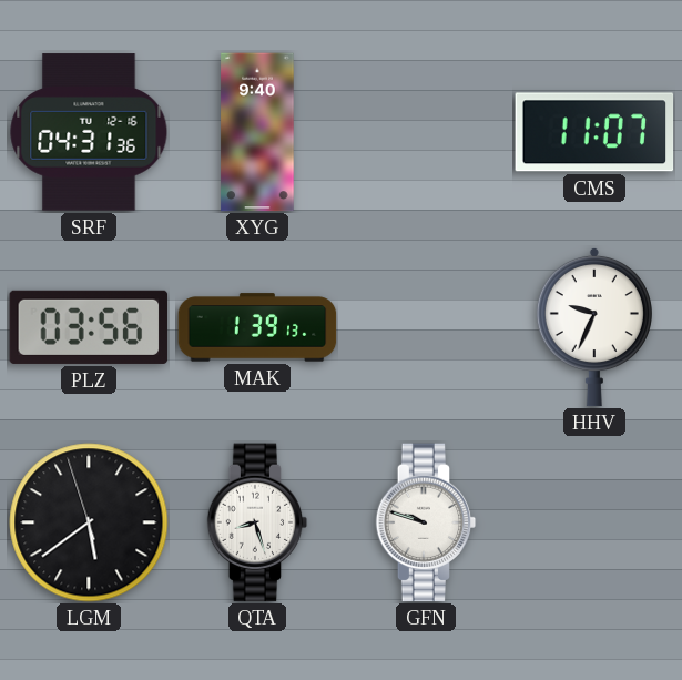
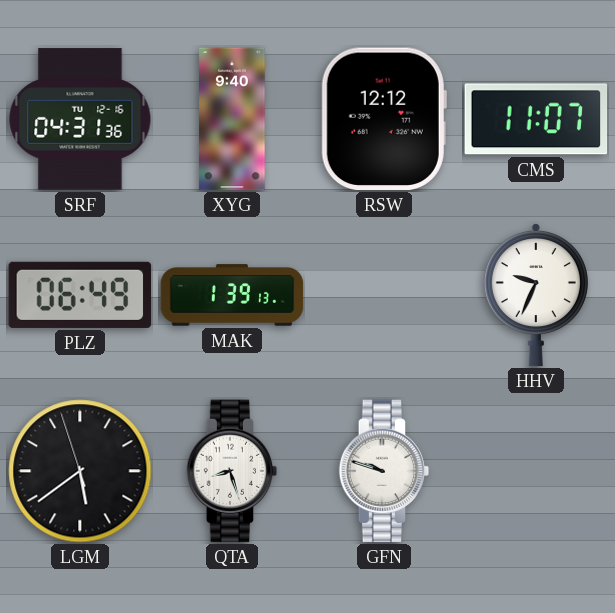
RSW: none -> 12:12
PLZ: 03:56 -> 06:49
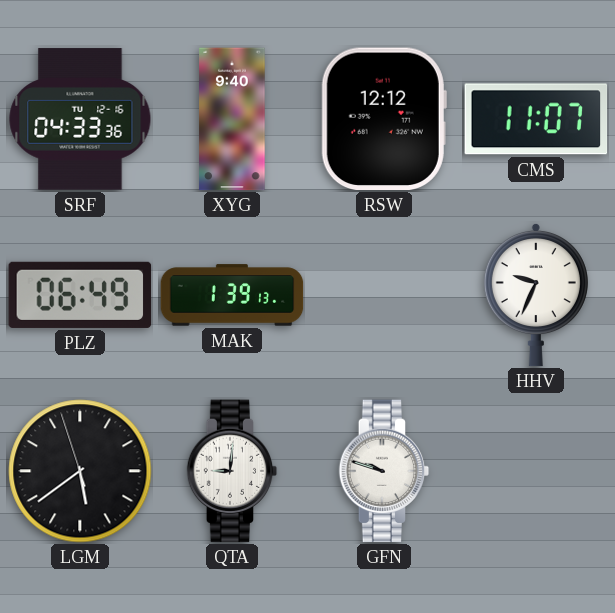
SRF: 04:31 -> 04:33
QTA: 8:27 -> 9:01
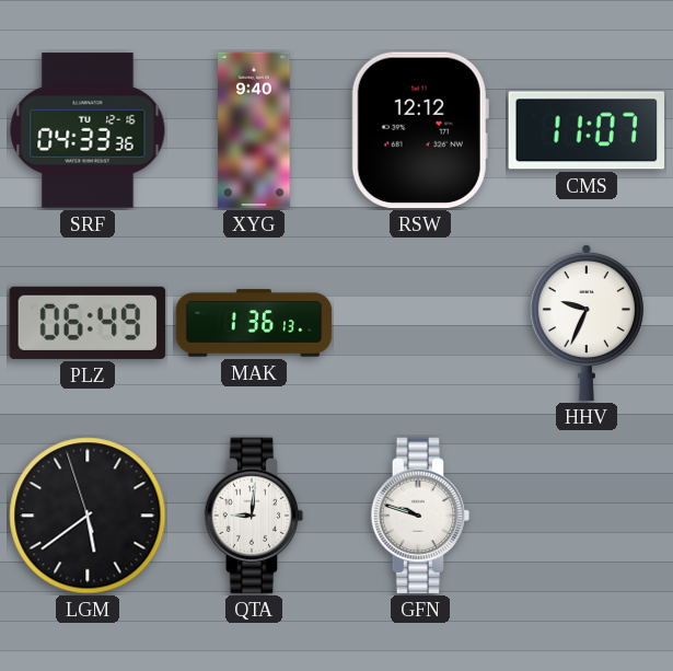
MAK: 1:39 -> 1:36
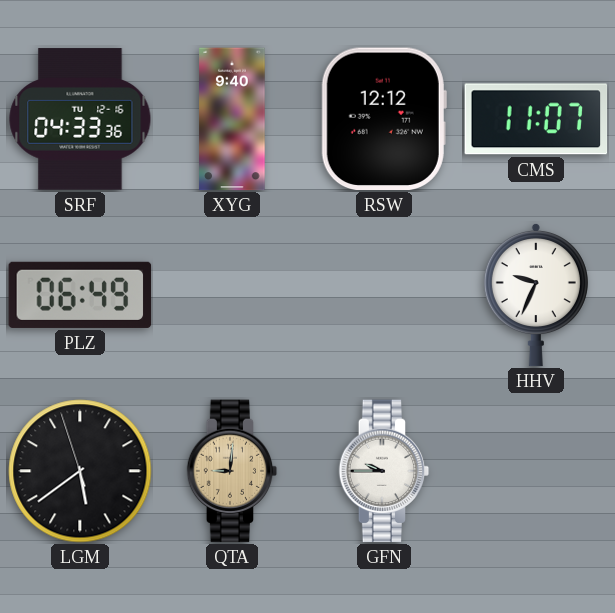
MAK: 1:36 -> none
QTA dial: white -> champagne
GFN: 9:48 -> 9:45
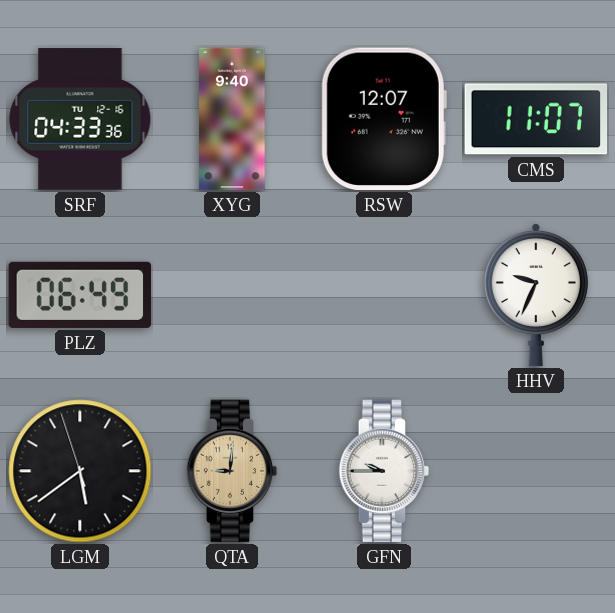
RSW: 12:12 -> 12:07
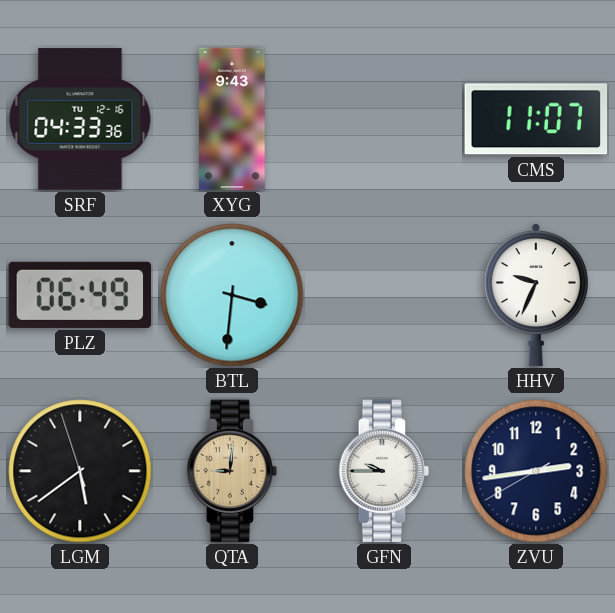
XYG: 9:40 -> 9:43
RSW: 12:07 -> none
BTL: none -> 3:31
ZVU: none -> 2:43
